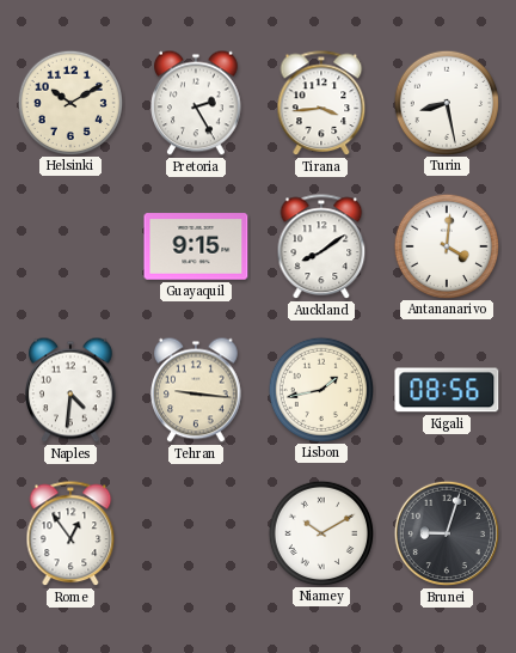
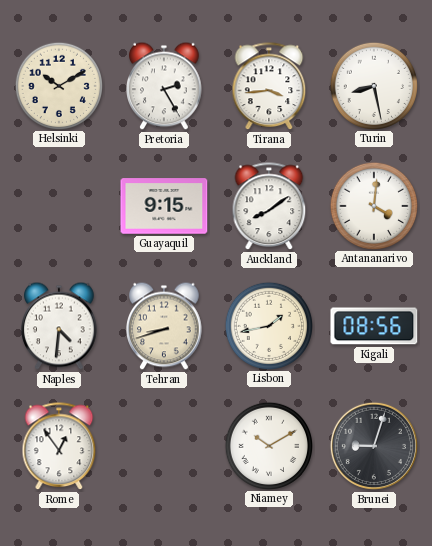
Tehran: 9:16 -> 8:42
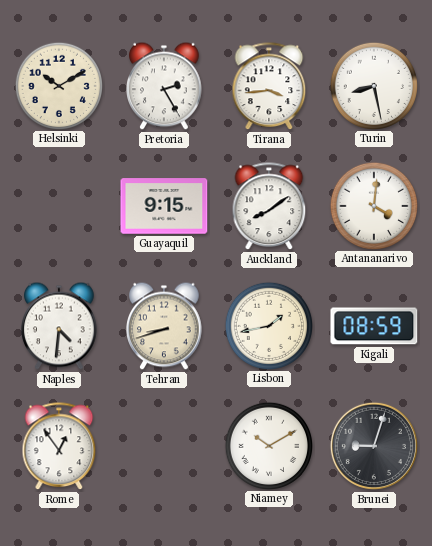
Kigali: 08:56 -> 08:59
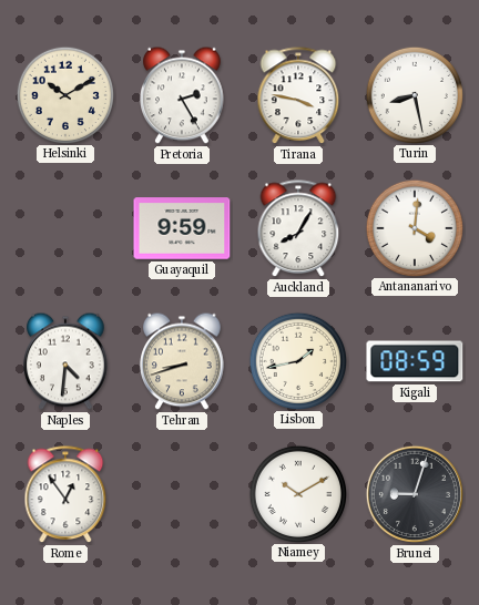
Tirana: 3:44 -> 3:47
Guayaquil: 9:15 -> 9:59
Auckland: 8:09 -> 8:05
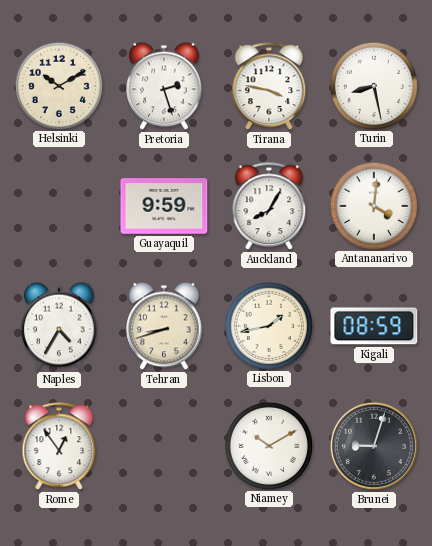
Pretoria: 2:25 -> 2:27
Naples: 4:31 -> 4:35
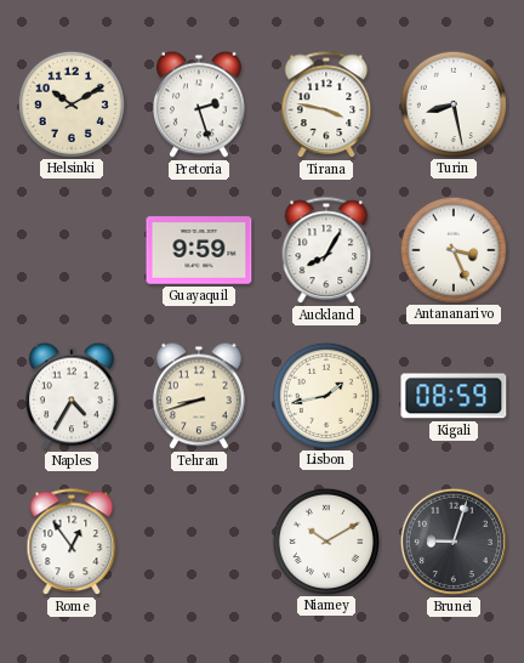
Antananarivo: 4:01 -> 3:26
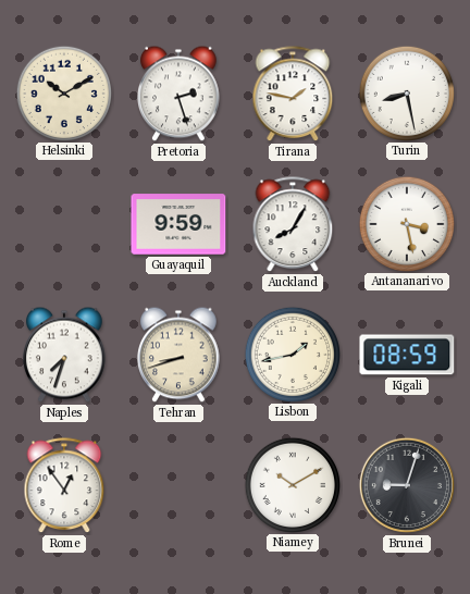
Tirana: 3:47 -> 1:47
Antananarivo: 3:26 -> 3:28
Naples: 4:35 -> 7:33
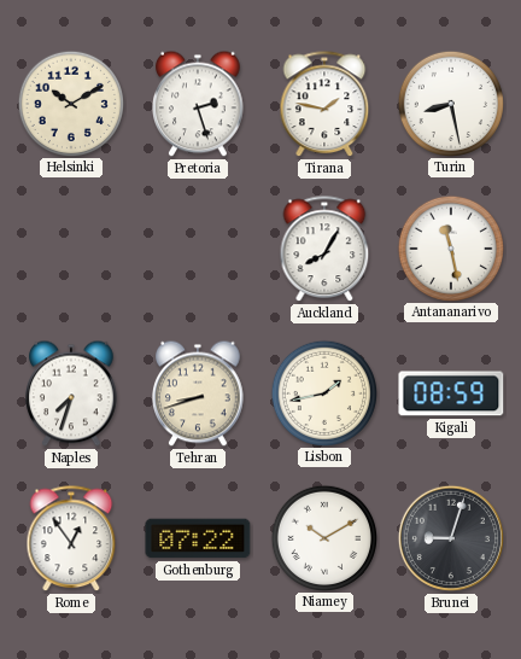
Guayaquil: 9:59 -> none
Antananarivo: 3:28 -> 11:28
Gothenburg: none -> 07:22
